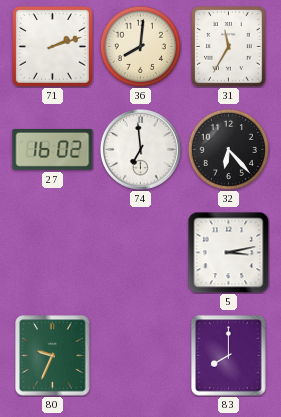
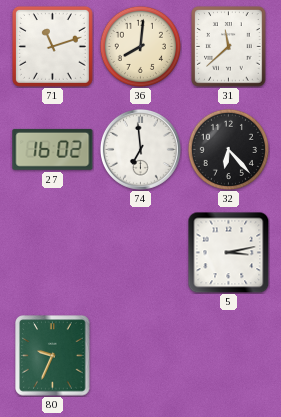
71: 2:12 -> 11:12
31: 11:35 -> 11:38
83: 8:00 -> none
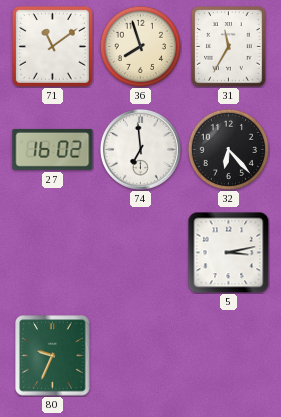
71: 11:12 -> 11:09
36: 8:01 -> 7:57
31: 11:38 -> 11:35
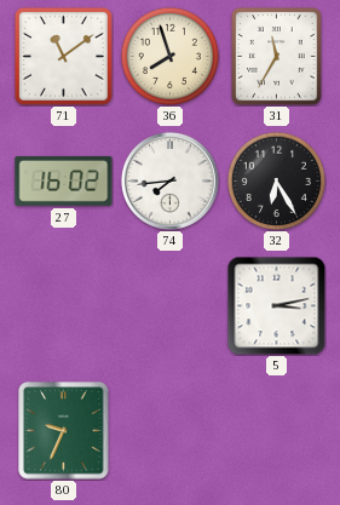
74: 6:59 -> 7:44
32: 6:23 -> 6:25
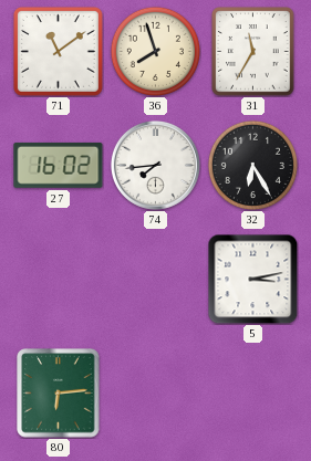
80: 9:34 -> 6:14
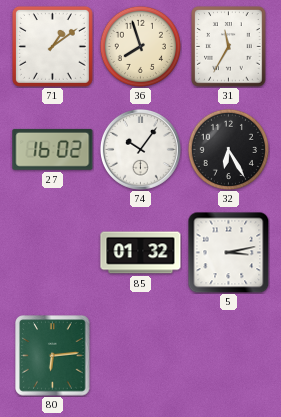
71: 11:09 -> 1:09
74: 7:44 -> 10:06
85: none -> 01:32
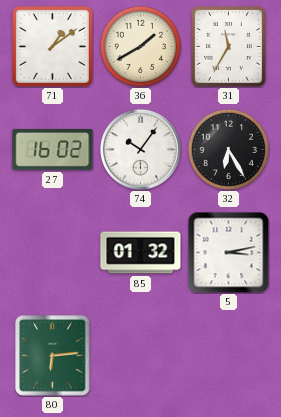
36: 7:57 -> 1:40
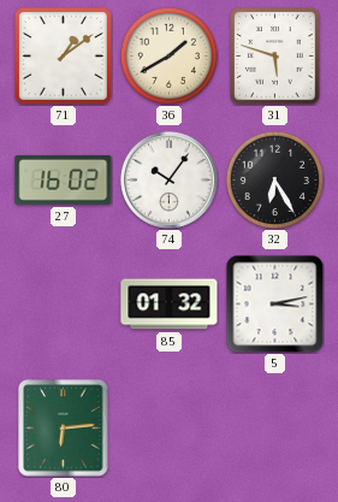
31: 11:35 -> 5:48
